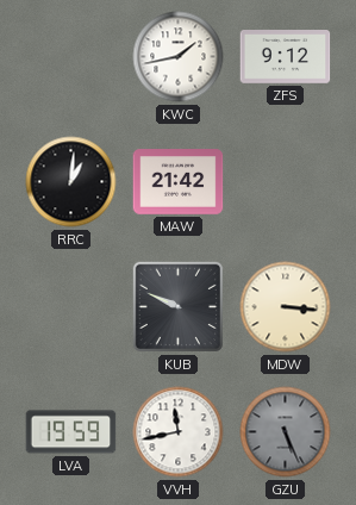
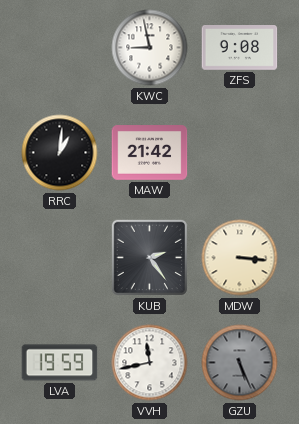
KWC: 1:43 -> 8:58
ZFS: 9:12 -> 9:08
KUB: 9:49 -> 2:24
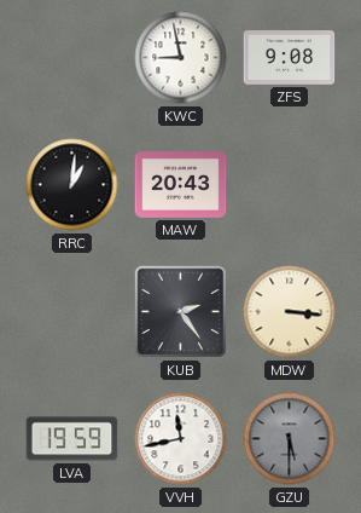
MAW: 21:42 -> 20:43
GZU: 5:26 -> 5:30
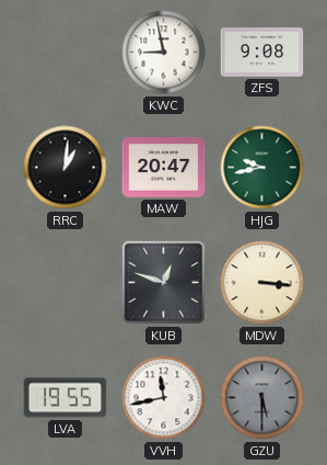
MAW: 20:43 -> 20:47
HJG: none -> 9:43
KUB: 2:24 -> 12:48
LVA: 19:59 -> 19:55
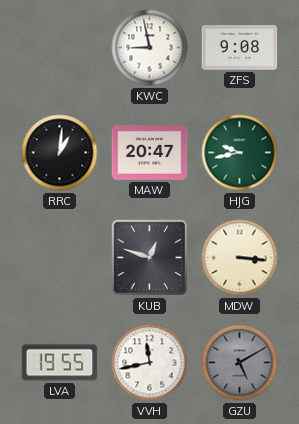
GZU: 5:30 -> 5:10
